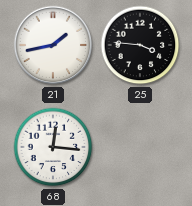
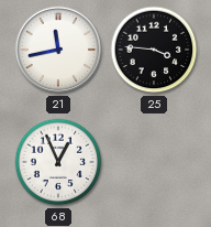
21: 1:43 -> 11:43
68: 12:16 -> 12:56
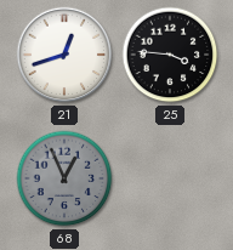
21: 11:43 -> 12:42
68 dial: white -> grey
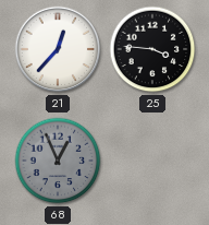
21: 12:42 -> 12:37
